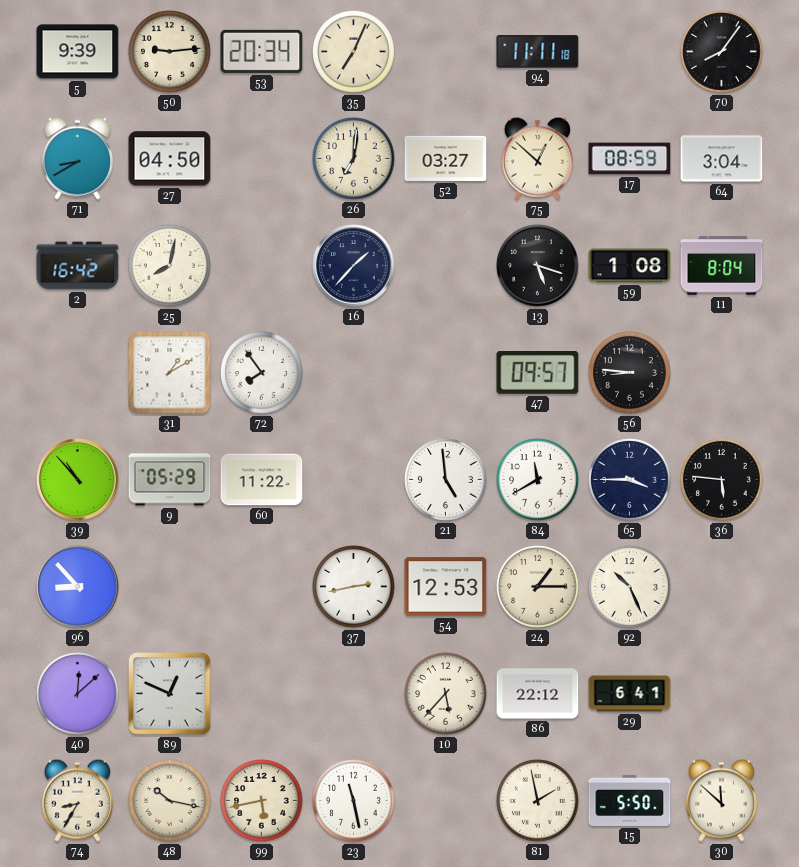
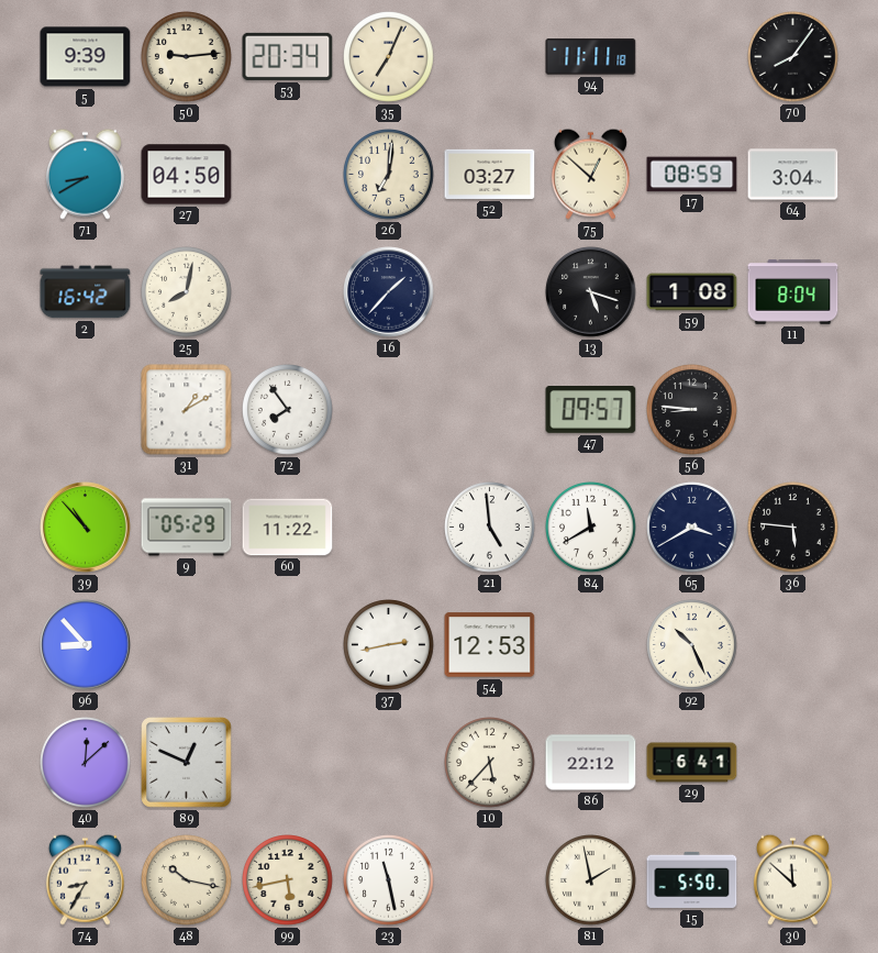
65: 3:45 -> 3:40
24: 1:15 -> none
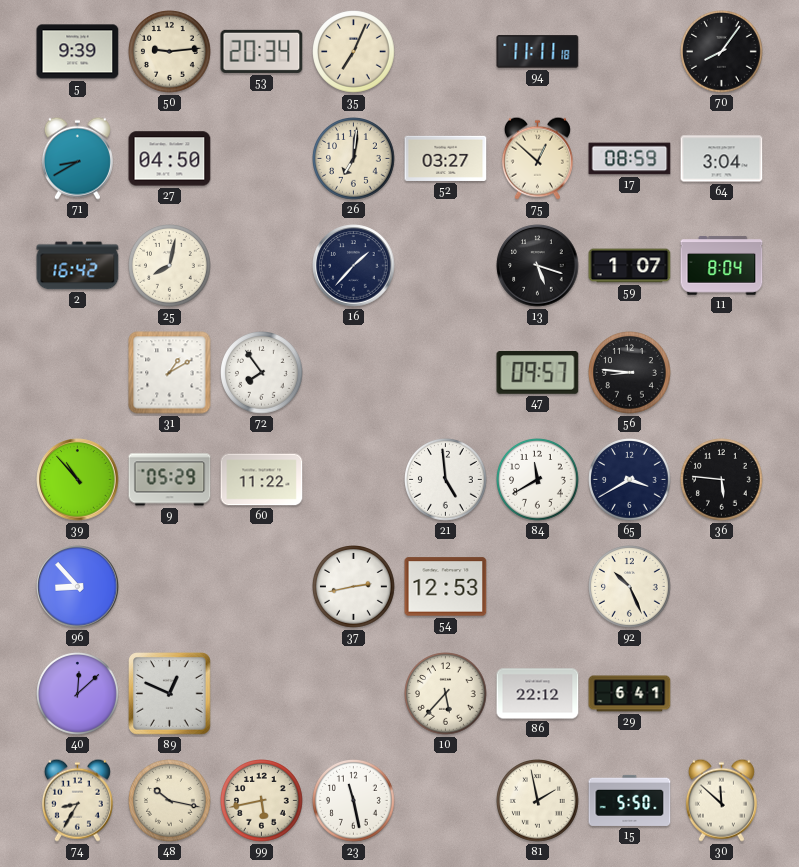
59: 1:08 -> 1:07
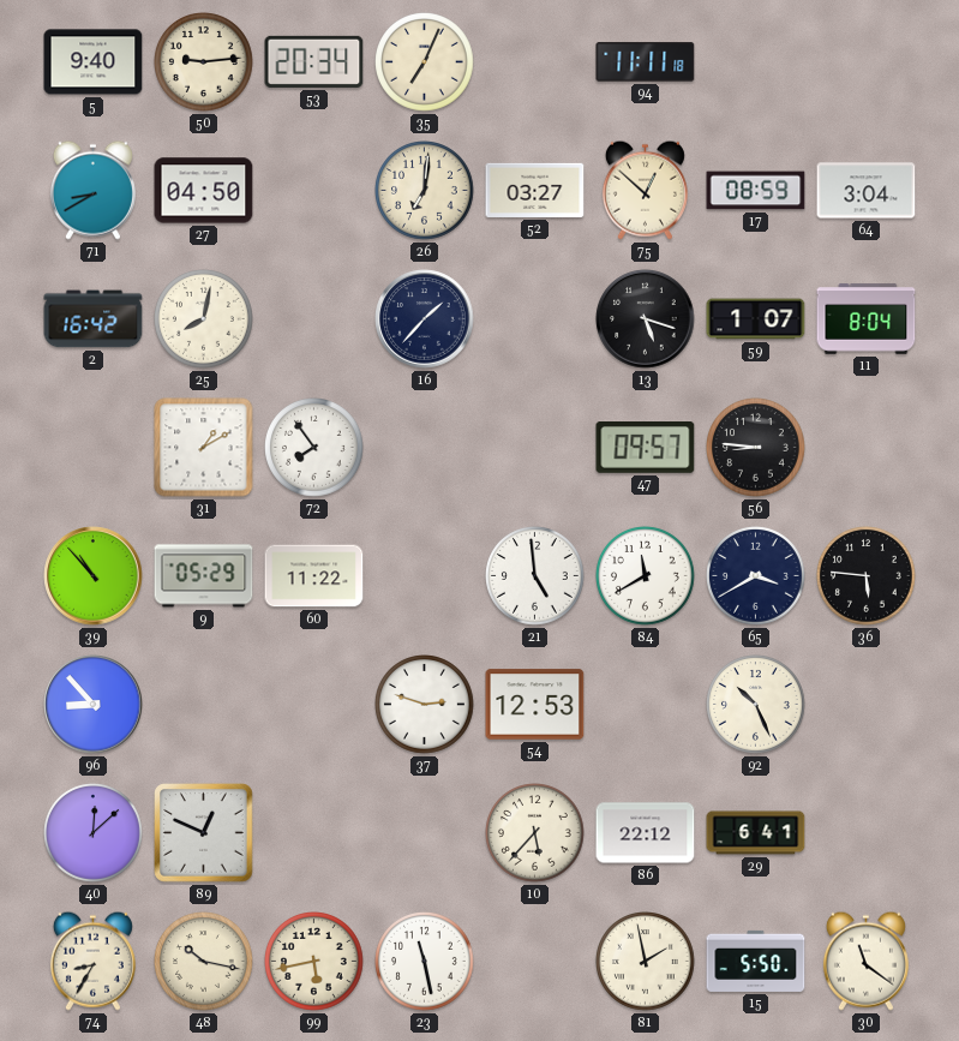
5: 9:39 -> 9:40
70: 8:06 -> none
37: 2:43 -> 2:48
30: 11:52 -> 11:21
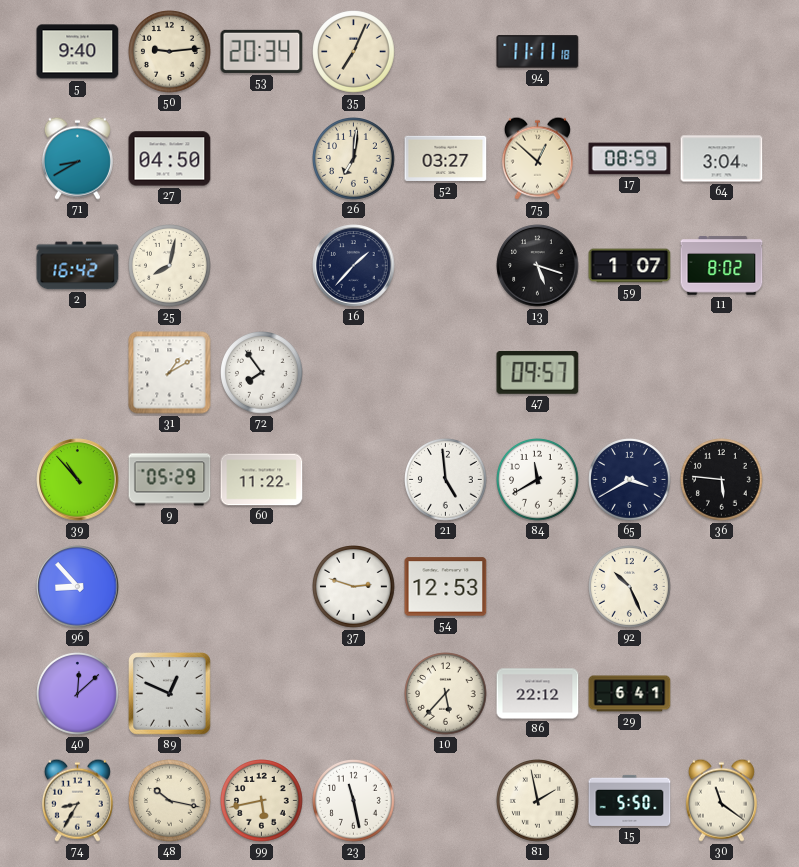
11: 8:04 -> 8:02
56: 8:46 -> none
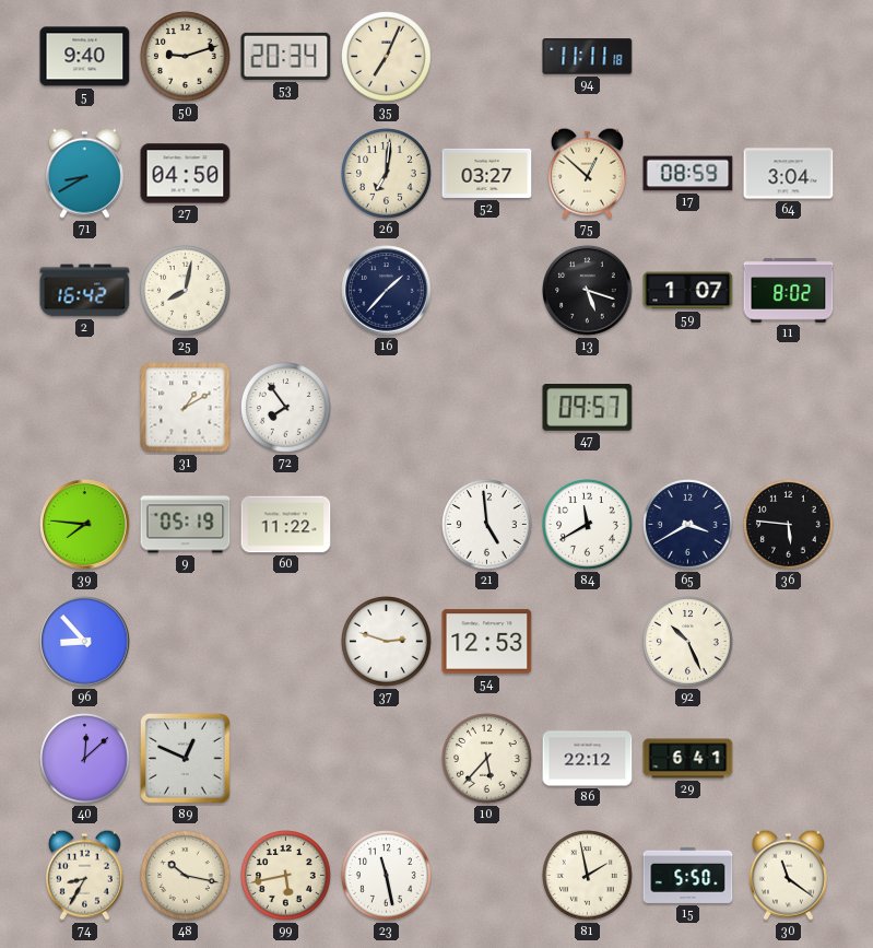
50: 9:14 -> 9:12
39: 10:53 -> 7:46
9: 05:29 -> 05:19
